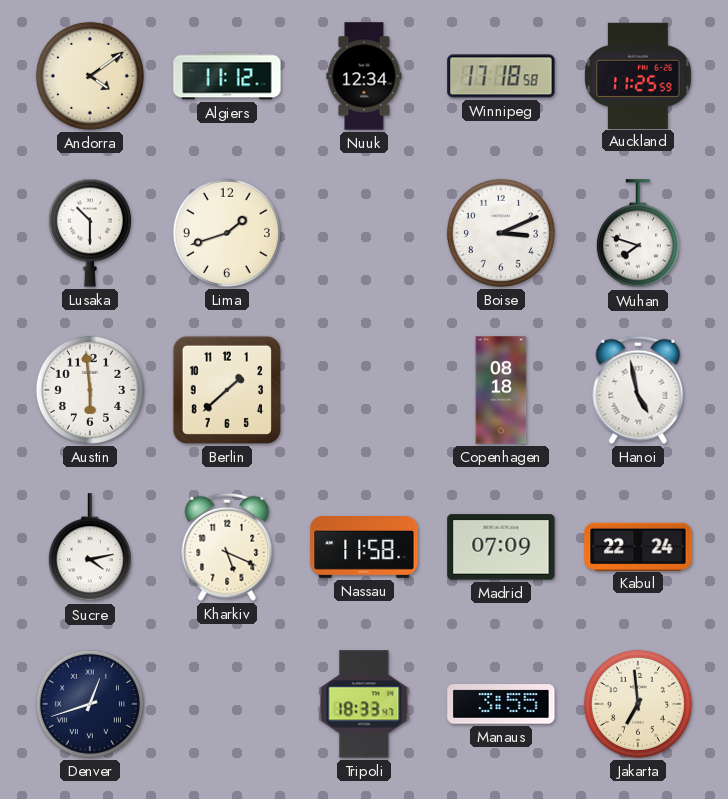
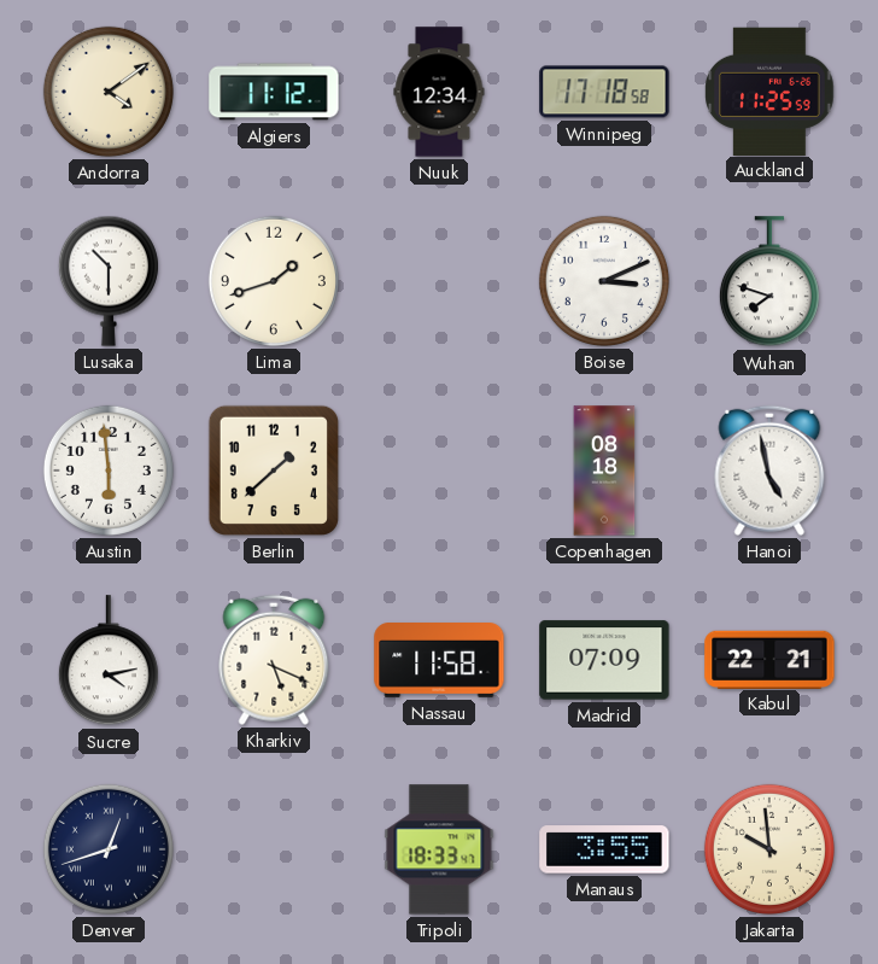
Kabul: 22:24 -> 22:21
Jakarta: 6:59 -> 9:59
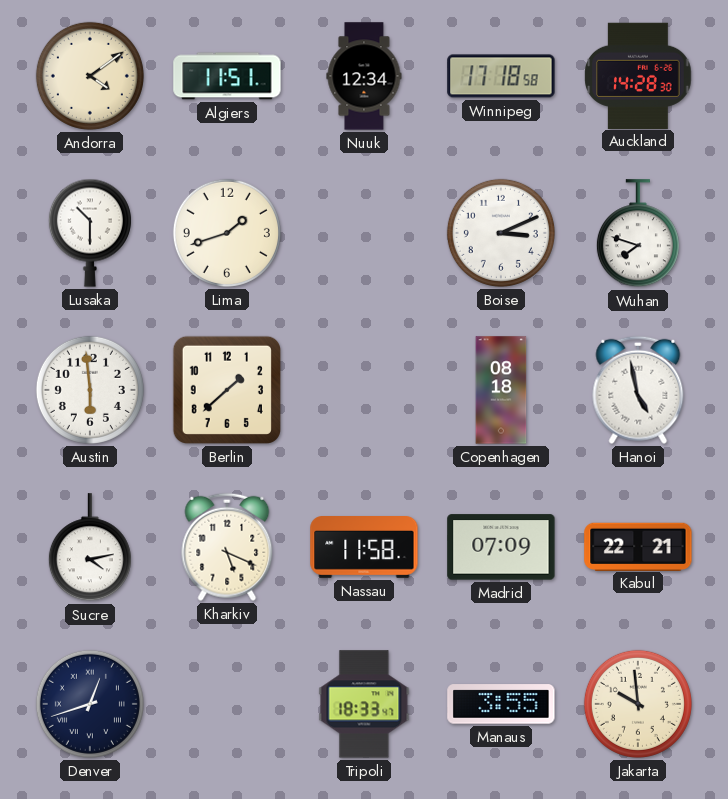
Algiers: 11:12 -> 11:51
Auckland: 11:25 -> 14:28
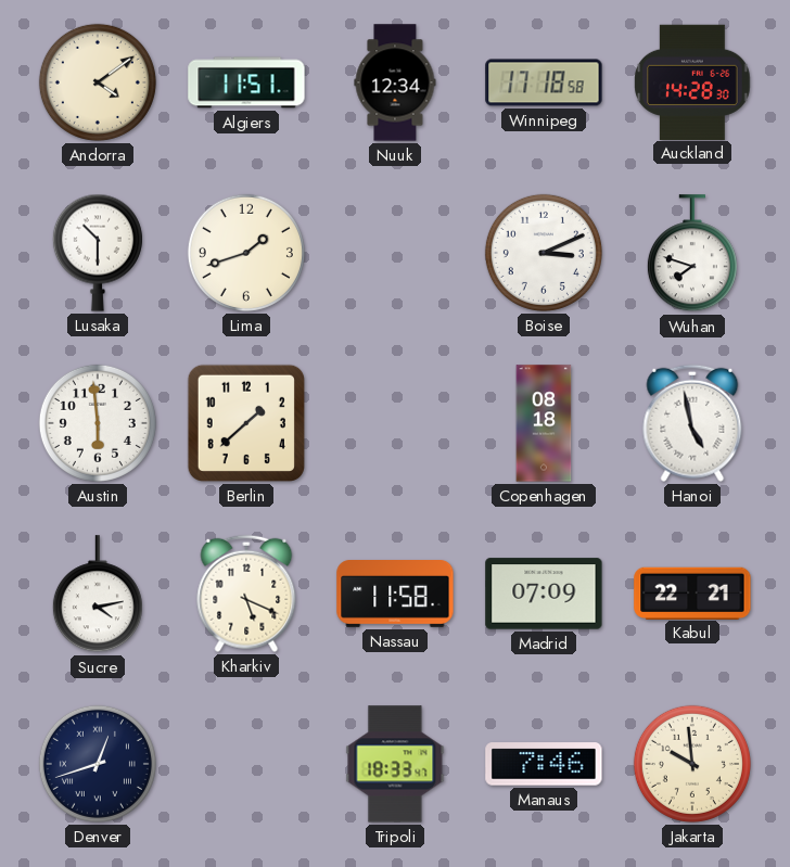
Manaus: 3:55 -> 7:46
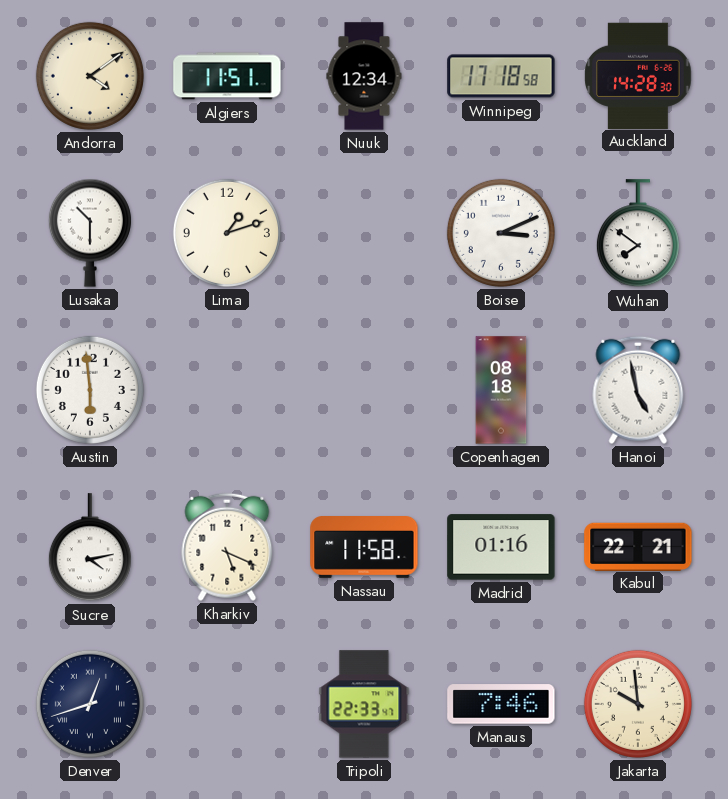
Lima: 1:42 -> 1:12
Wuhan: 7:48 -> 7:51
Berlin: 1:38 -> none
Madrid: 07:09 -> 01:16
Tripoli: 18:33 -> 22:33
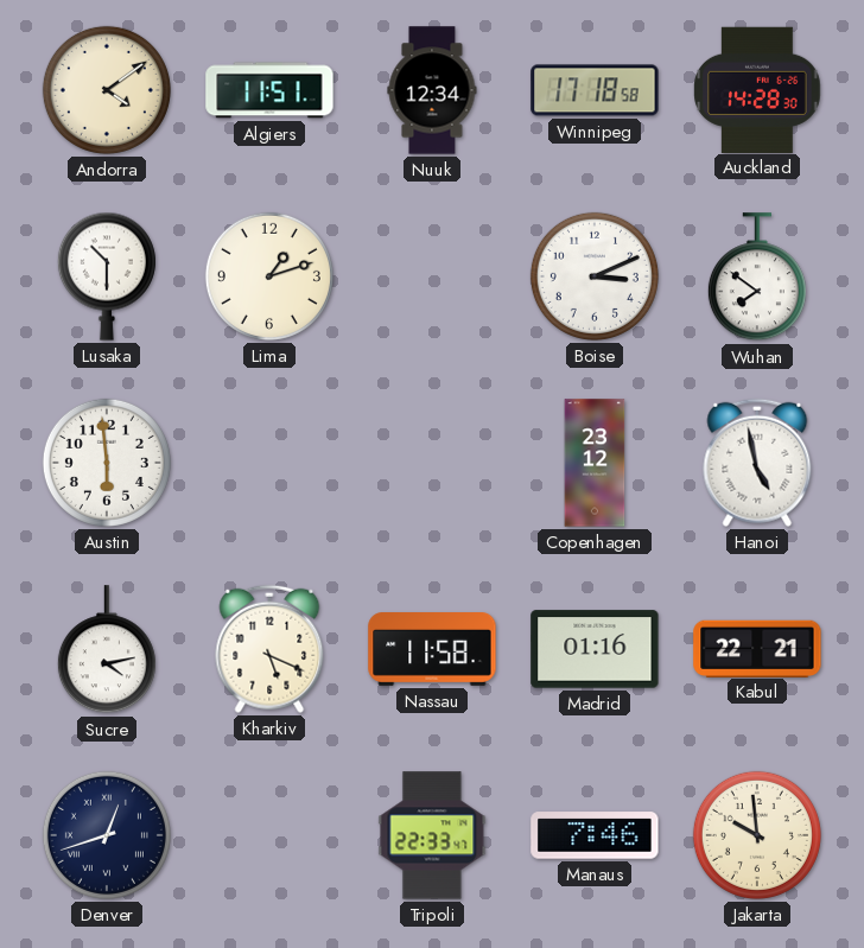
Copenhagen: 08:18 -> 23:12
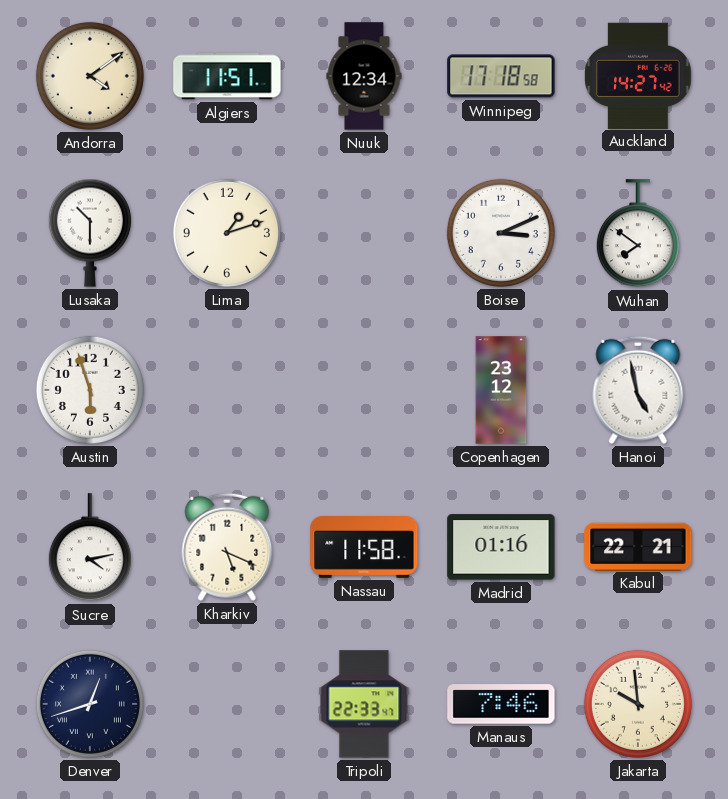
Auckland: 14:28 -> 14:27
Austin: 5:59 -> 5:57
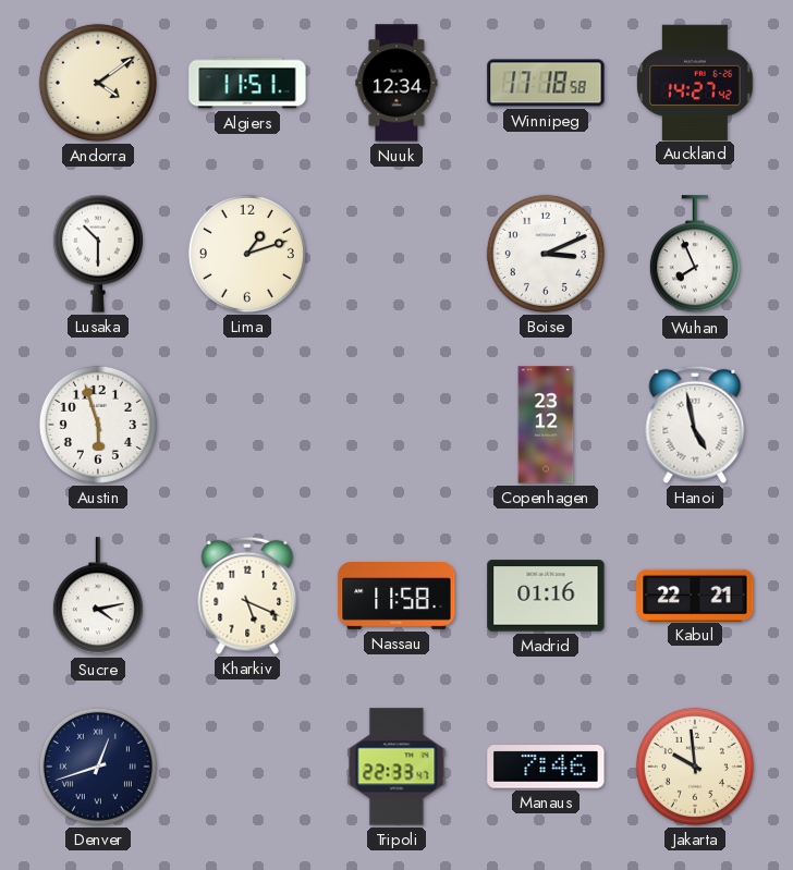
Wuhan: 7:51 -> 7:56
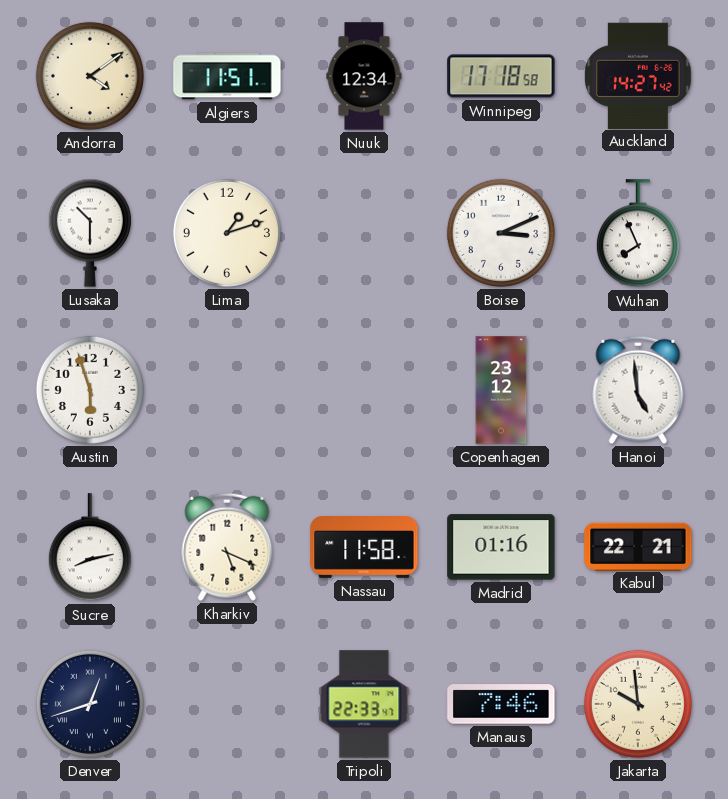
Hanoi: 4:58 -> 4:59
Sucre: 4:13 -> 8:13
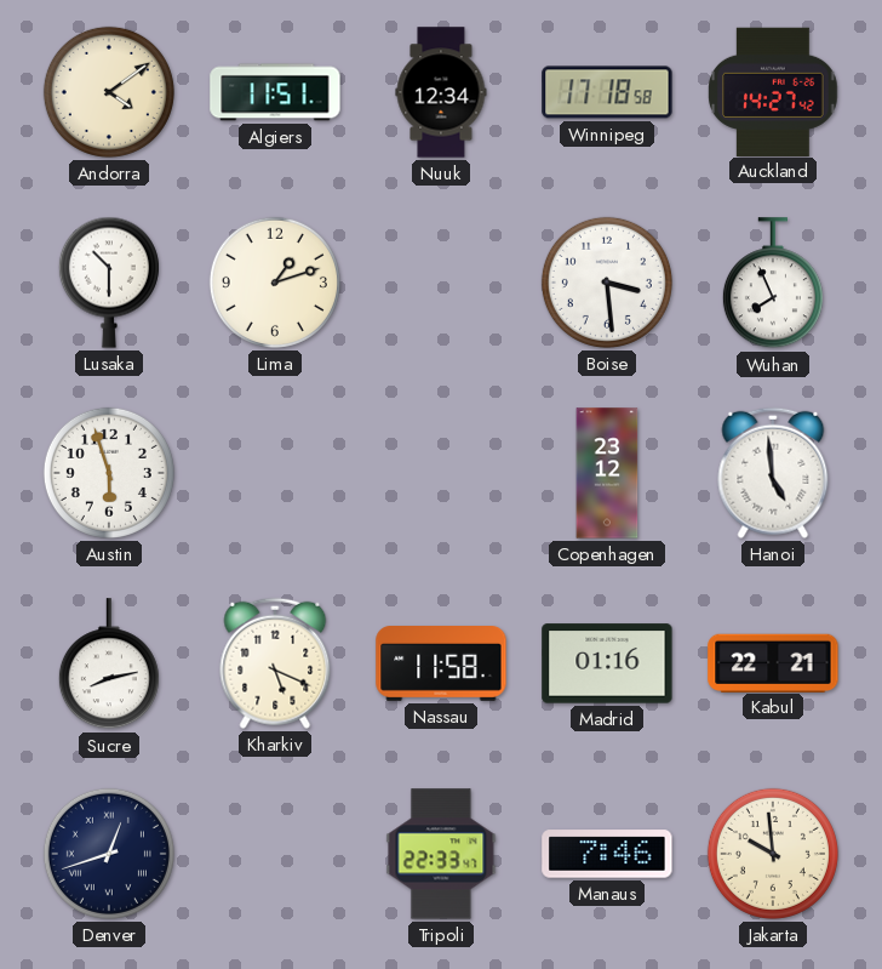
Boise: 3:11 -> 3:29
